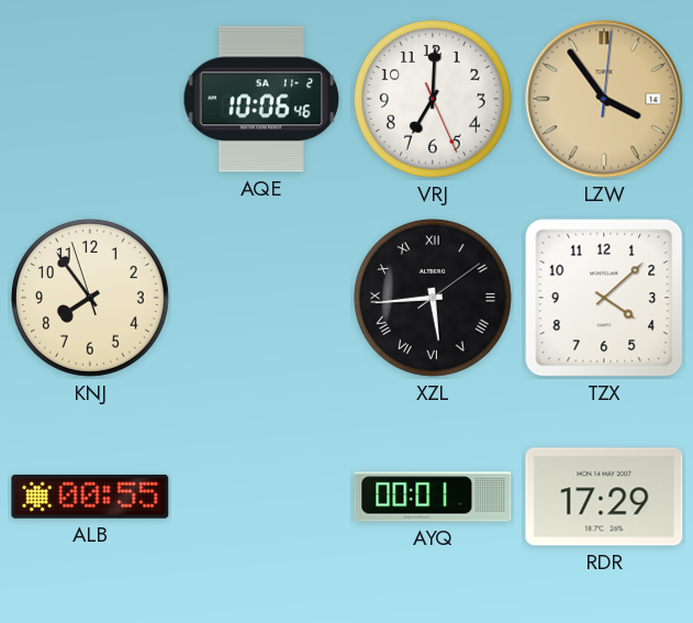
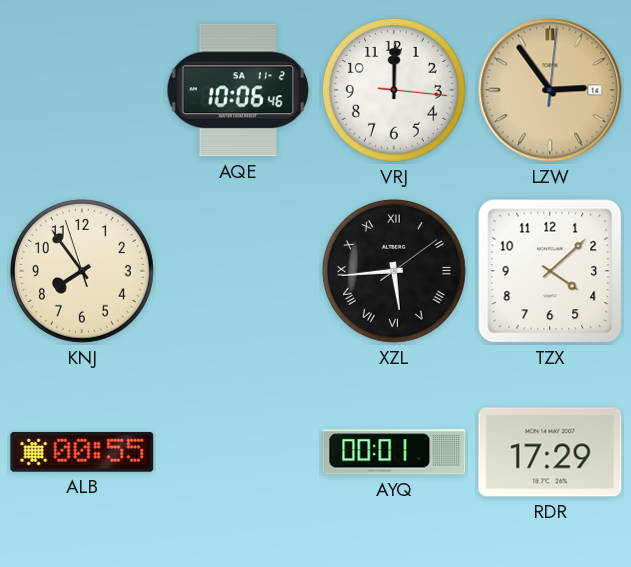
VRJ: 7:00 -> 12:00
LZW: 3:54 -> 2:54
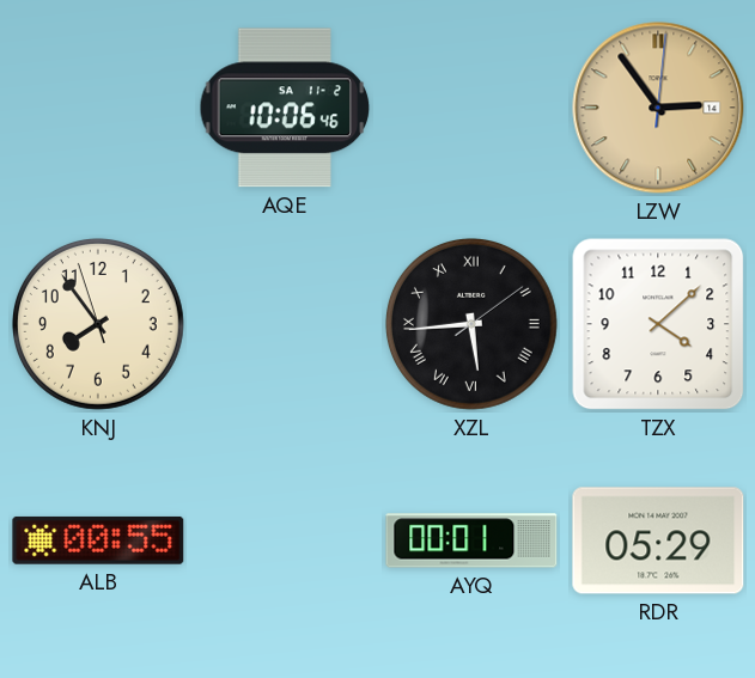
VRJ: 12:00 -> none
RDR: 17:29 -> 05:29
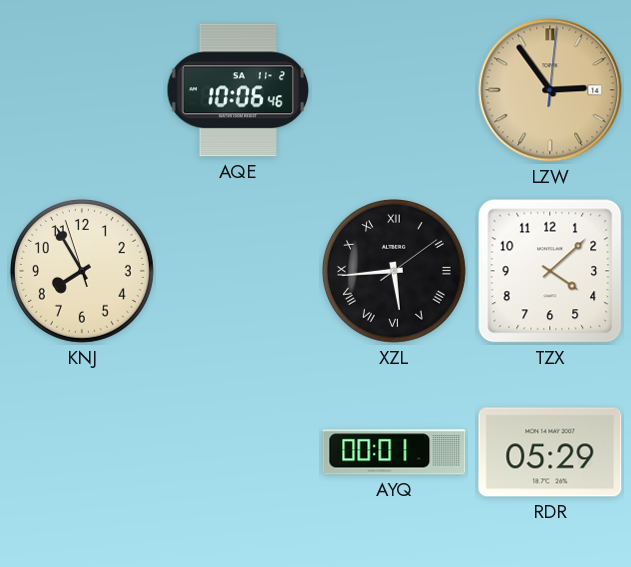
KNJ: 7:53 -> 7:54
ALB: 00:55 -> none
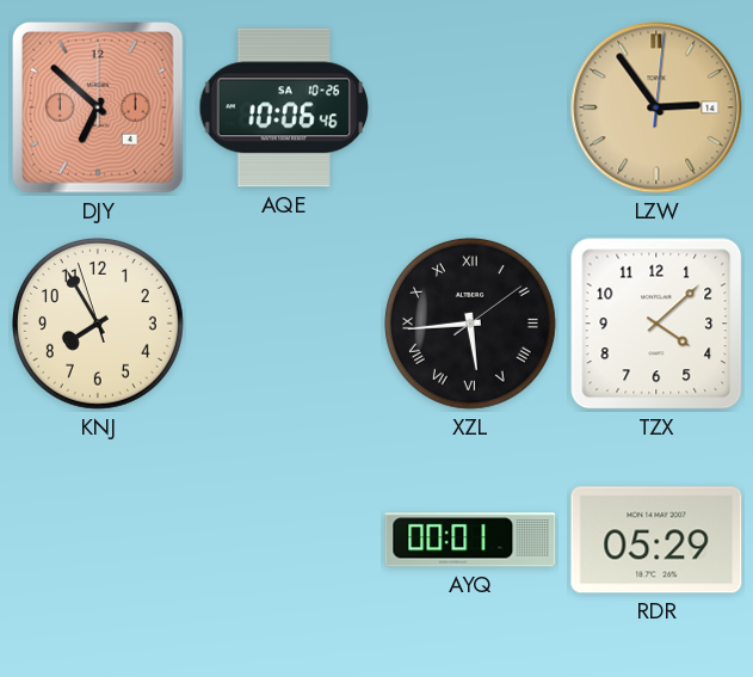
DJY: none -> 6:52
AQE date: SA 11-2 -> SA 10-26
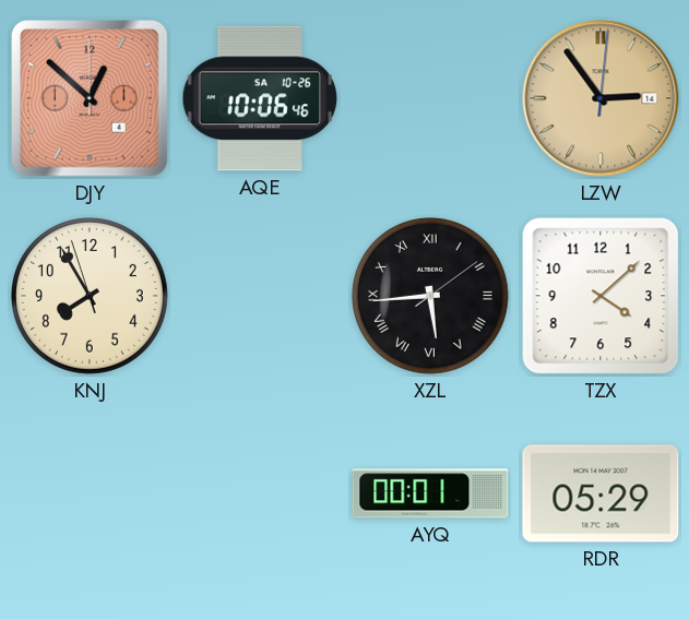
DJY: 6:52 -> 12:52
